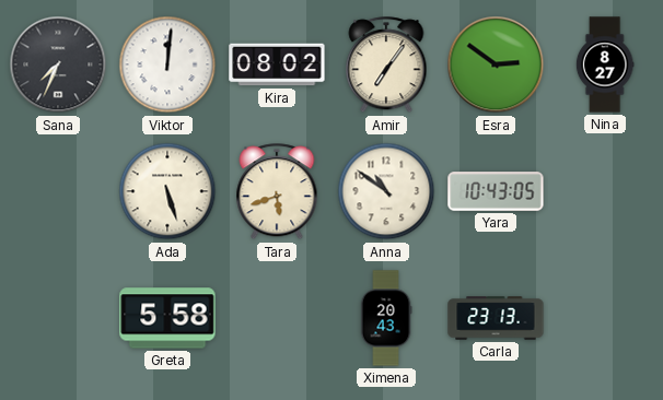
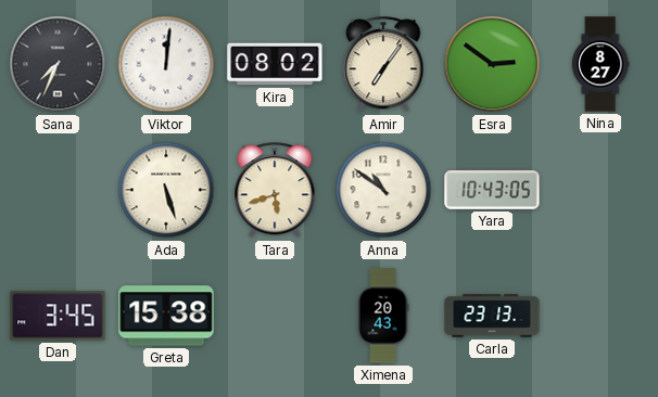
Dan: none -> 3:45
Greta: 5:58 -> 15:38
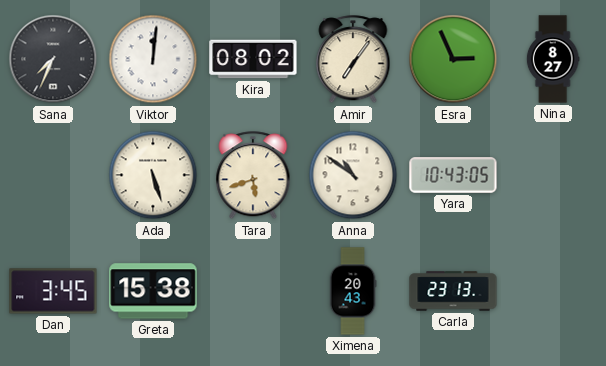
Esra: 2:51 -> 2:56
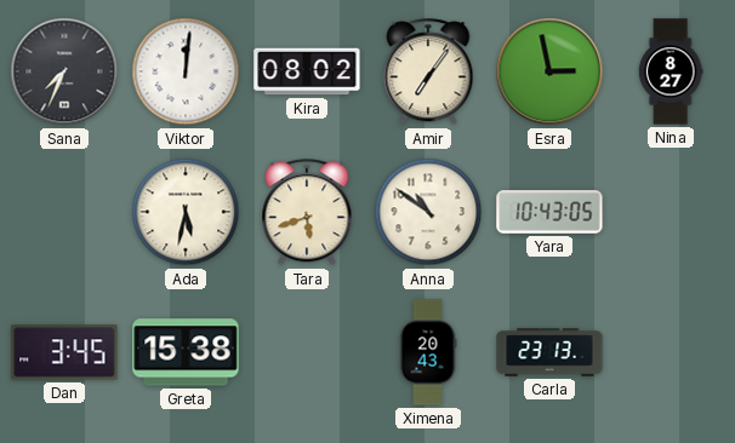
Esra: 2:56 -> 2:58
Ada: 5:27 -> 5:32
